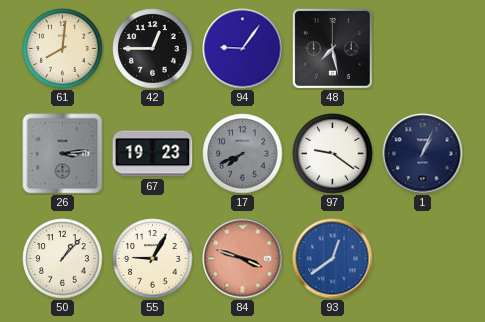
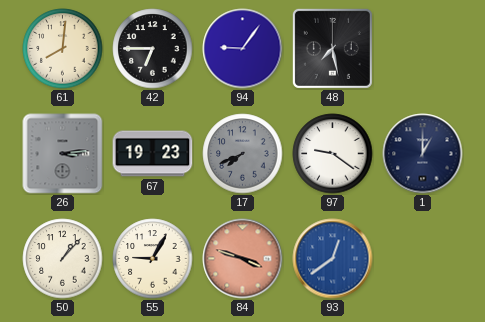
42: 12:45 -> 6:45
1: 1:04 -> 1:00
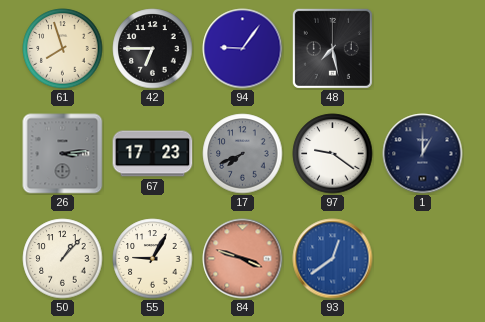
61: 8:01 -> 7:57
67: 19:23 -> 17:23
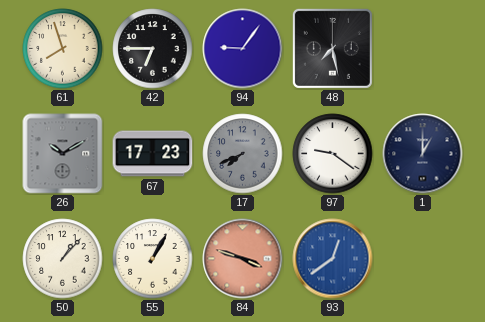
26: 3:14 -> 10:10
55: 9:05 -> 1:05
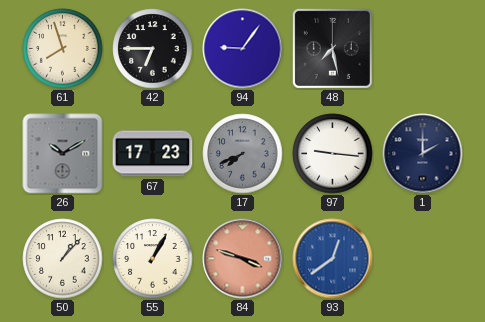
97: 9:21 -> 9:16
1: 1:00 -> 2:00
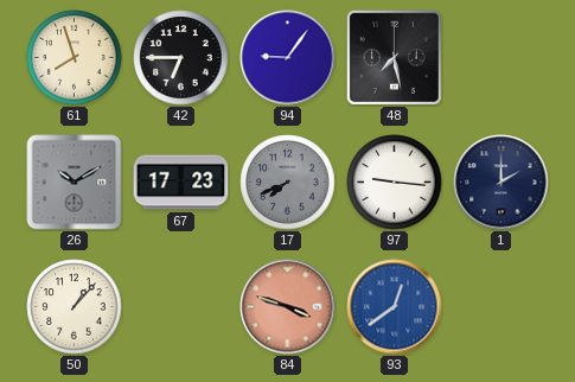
55: 1:05 -> none
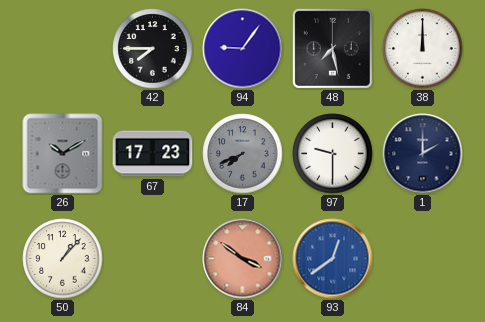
61: 7:57 -> none
42: 6:45 -> 7:45
38: none -> 12:00
97: 9:16 -> 9:30
84: 3:48 -> 3:51
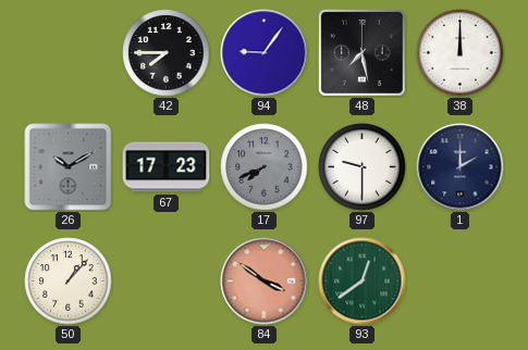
93 dial: blue -> green
